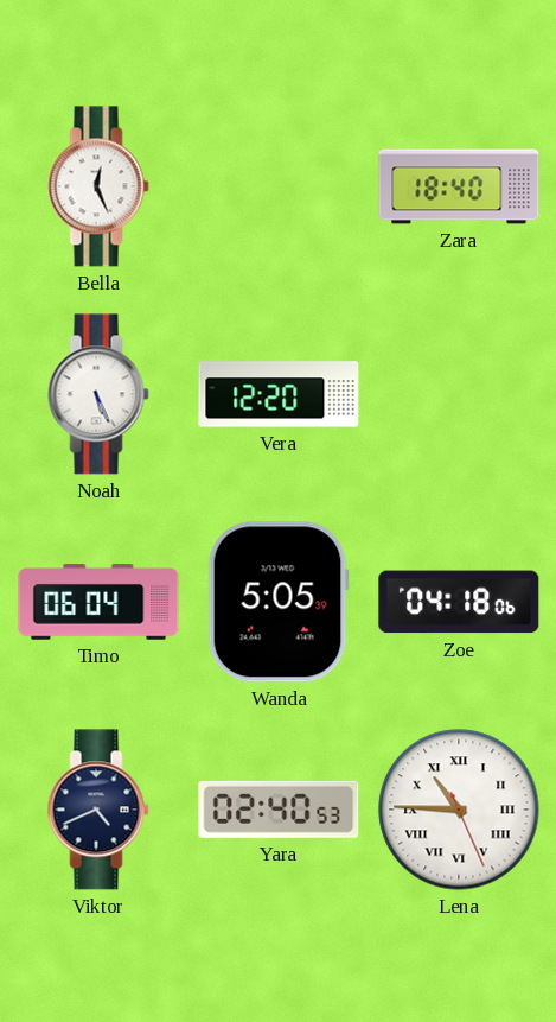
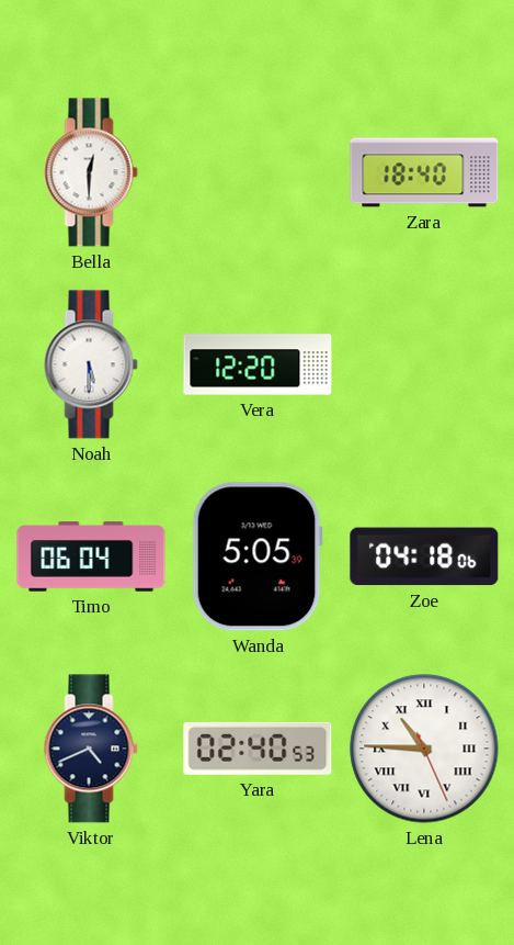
Bella: 12:26 -> 12:30
Noah: 5:26 -> 5:30
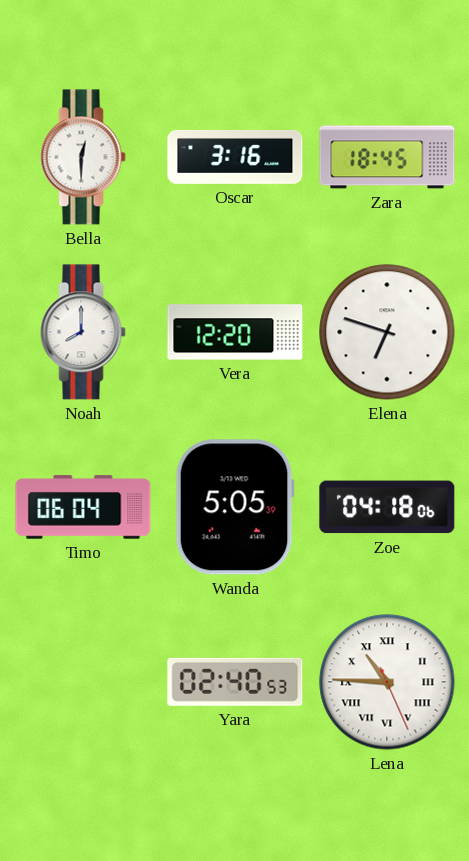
Oscar: none -> 3:16
Zara: 18:40 -> 18:45
Noah: 5:30 -> 8:00
Elena: none -> 6:48
Viktor: 4:41 -> none
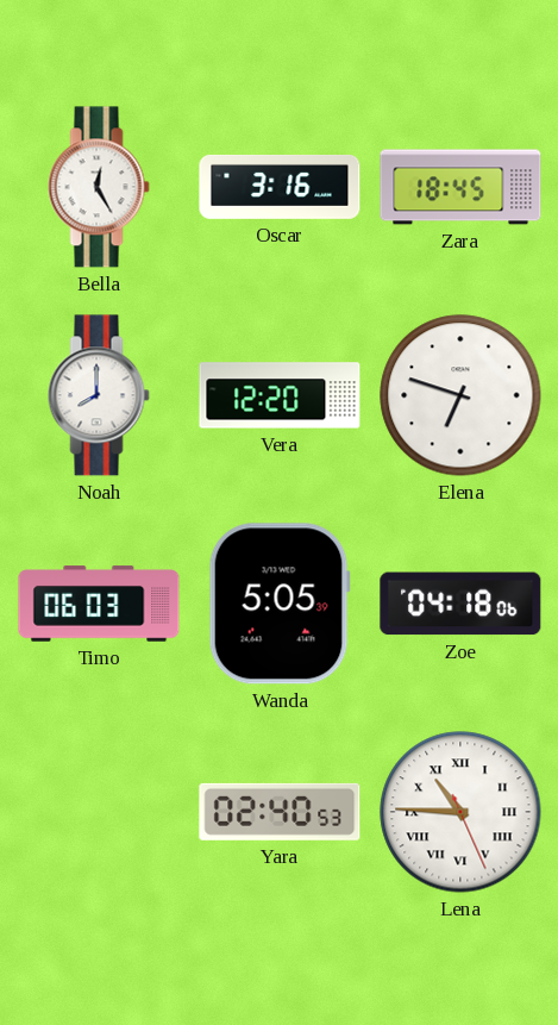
Bella: 12:30 -> 12:25
Timo: 06:04 -> 06:03
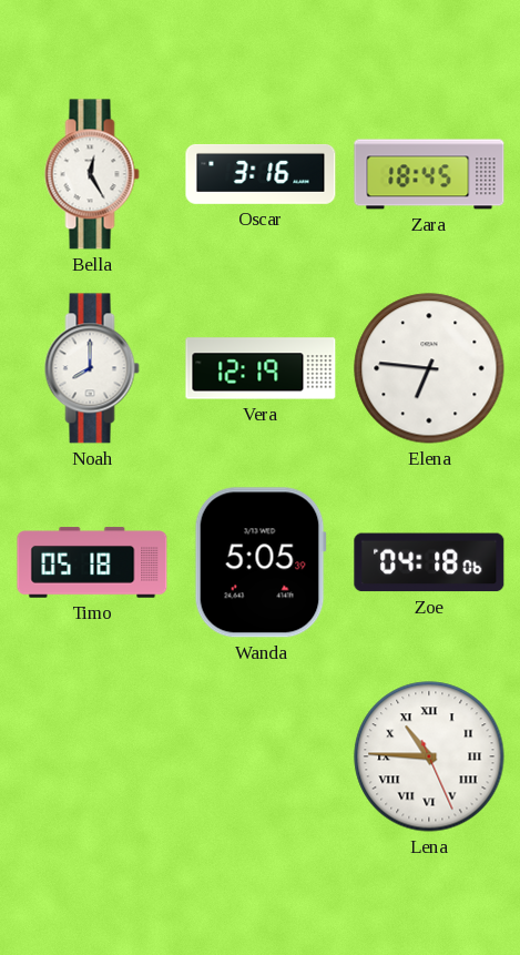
Vera: 12:20 -> 12:19
Elena: 6:48 -> 6:46
Timo: 06:03 -> 05:18
Yara: 02:40 -> none
